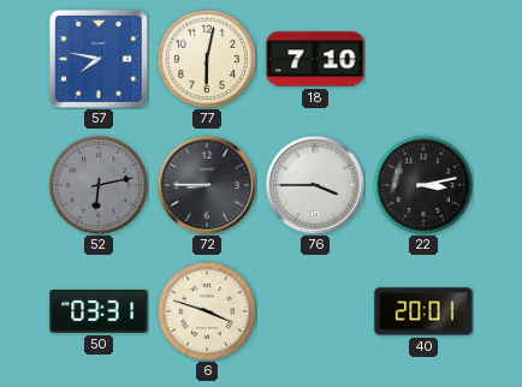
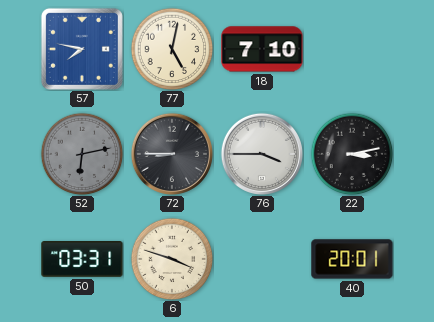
77: 6:02 -> 5:02
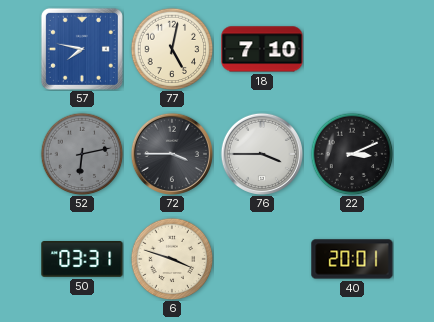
72: 8:45 -> 3:45
22: 3:13 -> 3:11
